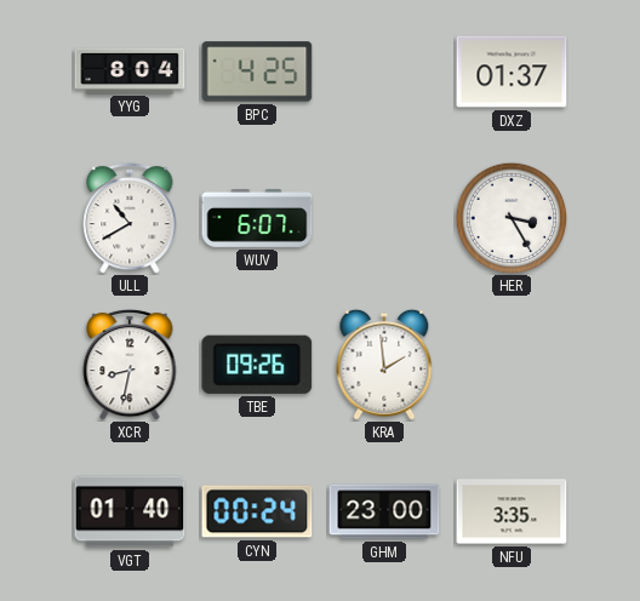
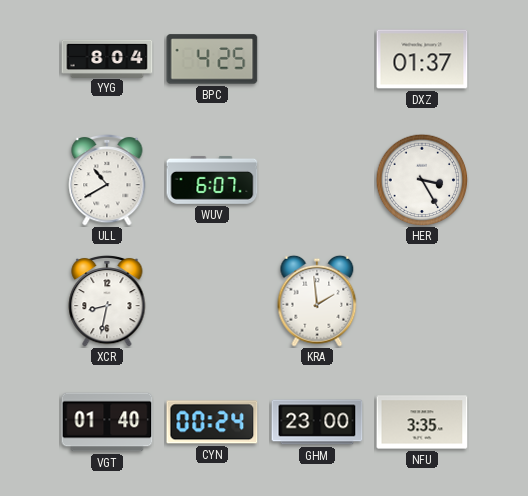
TBE: 09:26 -> none
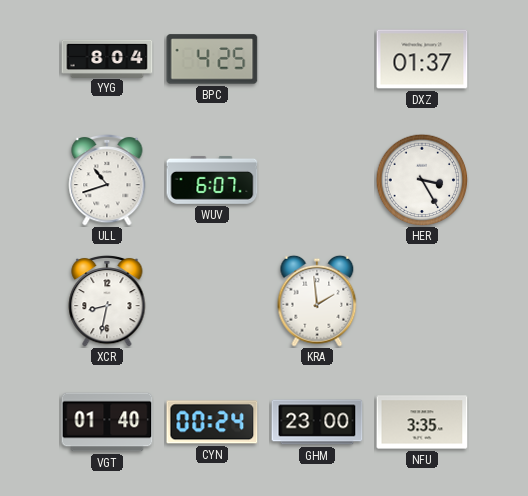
ULL: 10:40 -> 10:42
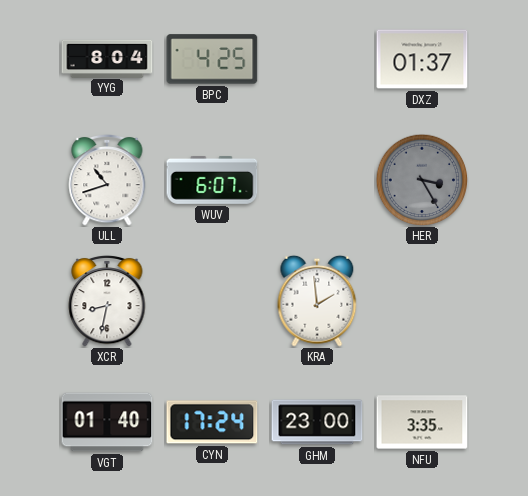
HER dial: white -> grey
CYN: 00:24 -> 17:24
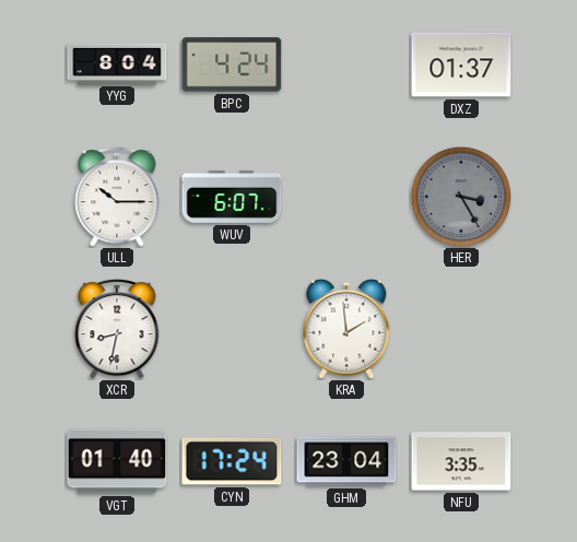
BPC: 4:25 -> 4:24
ULL: 10:42 -> 10:15
GHM: 23:00 -> 23:04
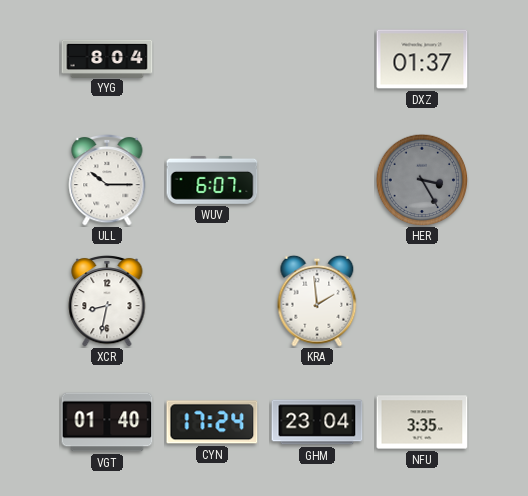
BPC: 4:24 -> none
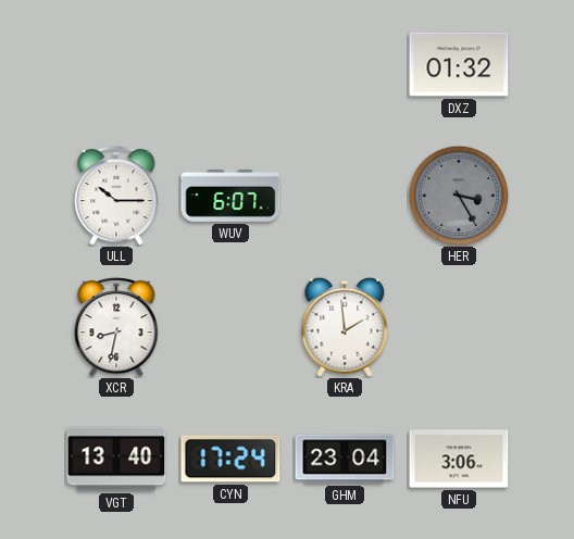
YYG: 8:04 -> none
DXZ: 01:37 -> 01:32
VGT: 01:40 -> 13:40
NFU: 3:35 -> 3:06
